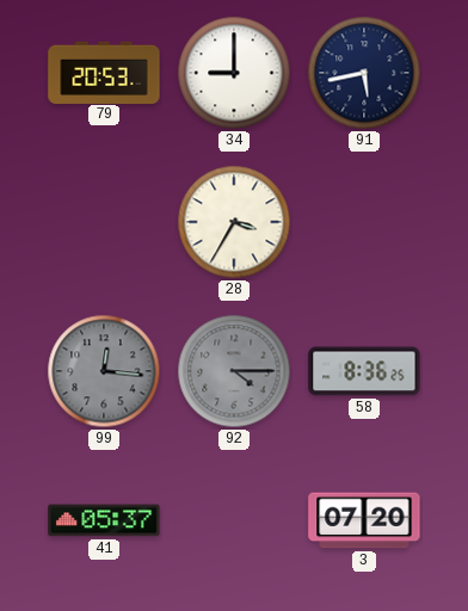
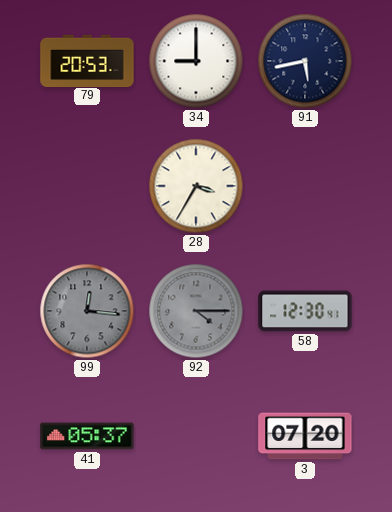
58: 8:36 -> 12:30
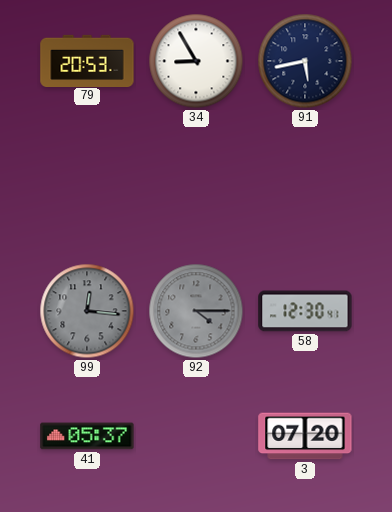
34: 9:00 -> 8:55
28: 3:35 -> none
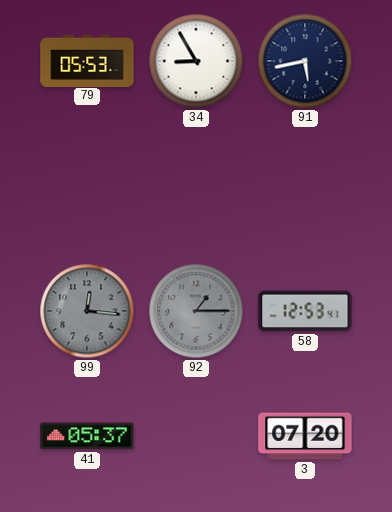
79: 20:53 -> 05:53
92: 4:15 -> 1:15
58: 12:30 -> 12:53
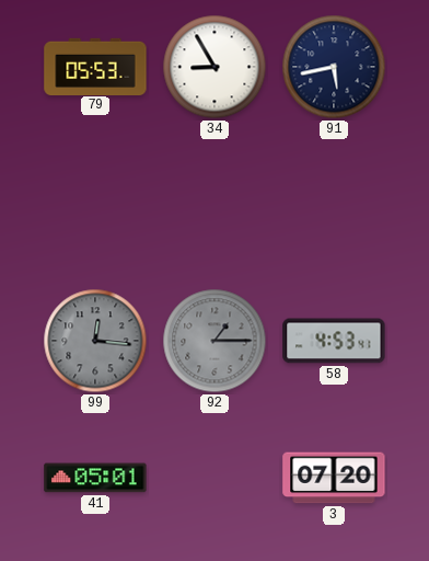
58: 12:53 -> 4:53
41: 05:37 -> 05:01
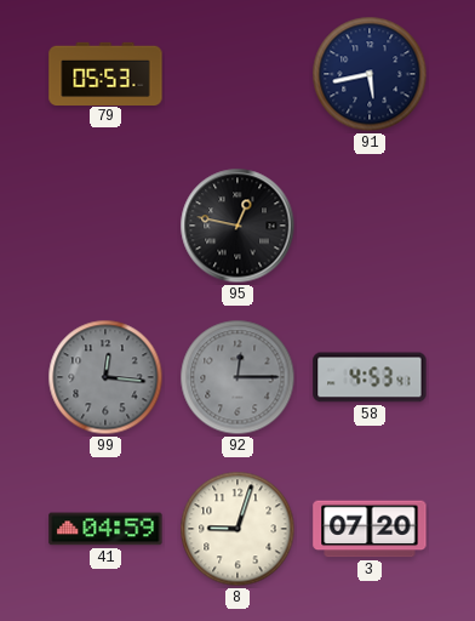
34: 8:55 -> none
95: none -> 12:47
92: 1:15 -> 12:15
41: 05:01 -> 04:59
8: none -> 9:03
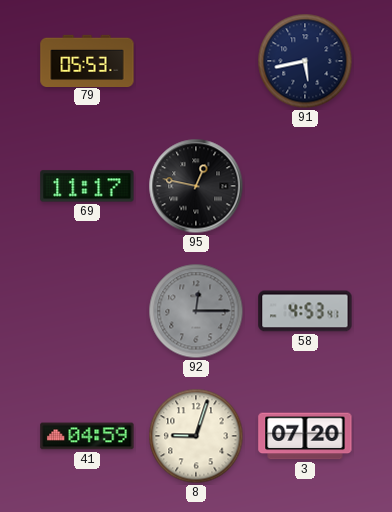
69: none -> 11:17
99: 12:16 -> none
